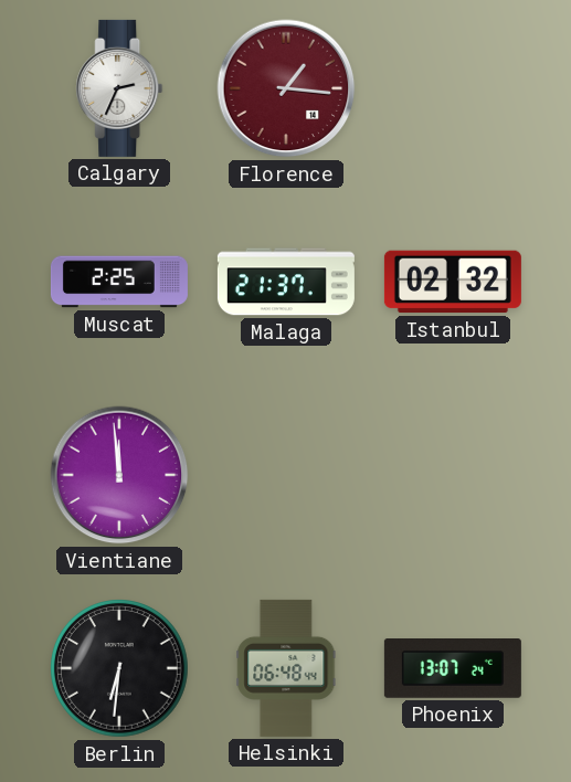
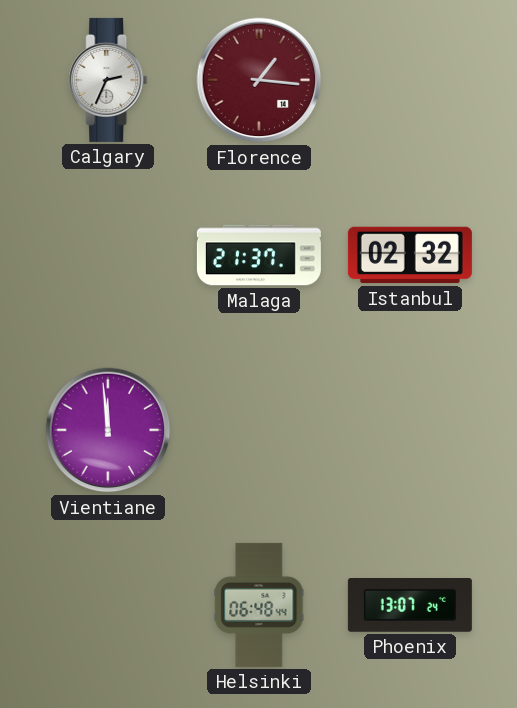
Muscat: 2:25 -> none
Berlin: 6:31 -> none
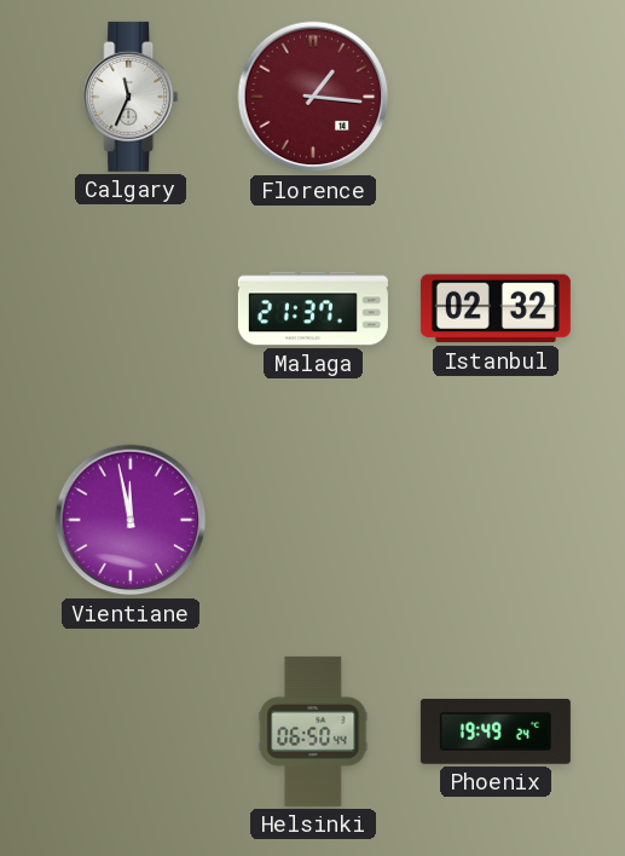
Calgary: 2:34 -> 11:34
Vientiane: 11:59 -> 11:58
Helsinki: 06:48 -> 06:50
Phoenix: 13:07 -> 19:49
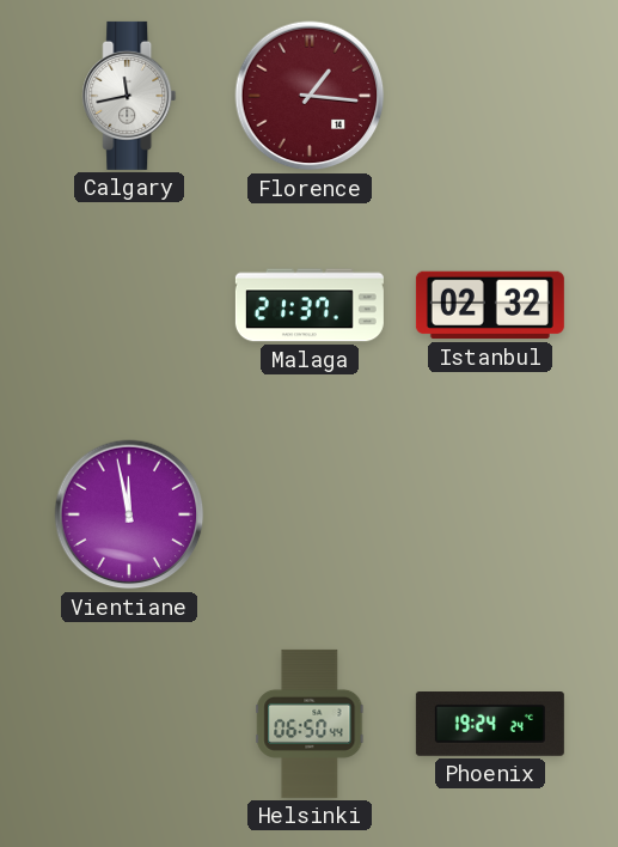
Calgary: 11:34 -> 11:43
Phoenix: 19:49 -> 19:24
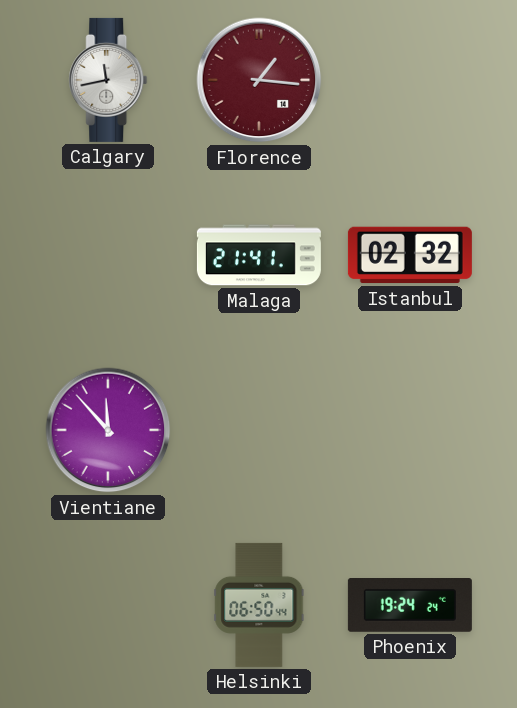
Malaga: 21:37 -> 21:41
Vientiane: 11:58 -> 11:53
